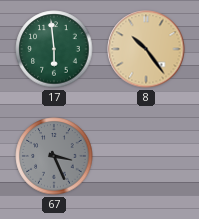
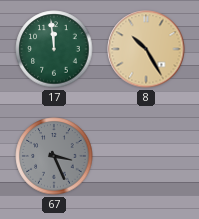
17: 5:59 -> 11:59
8: 10:24 -> 10:25
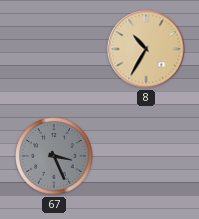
17: 11:59 -> none
8: 10:25 -> 10:35
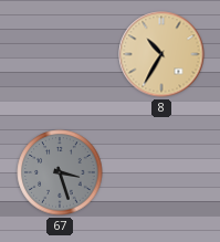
67: 3:26 -> 3:27
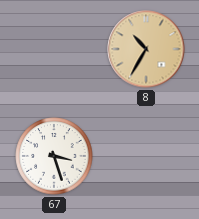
67 dial: grey -> white
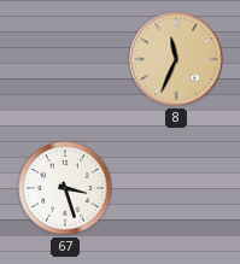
8: 10:35 -> 11:34
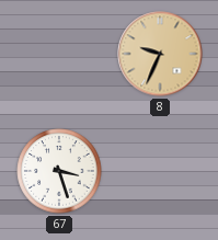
8: 11:34 -> 9:34
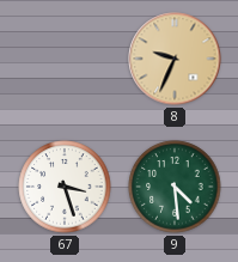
9: none -> 4:29
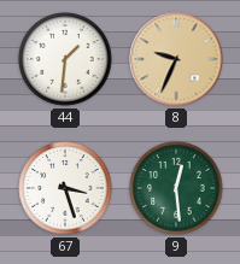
44: none -> 1:31
9: 4:29 -> 12:29
